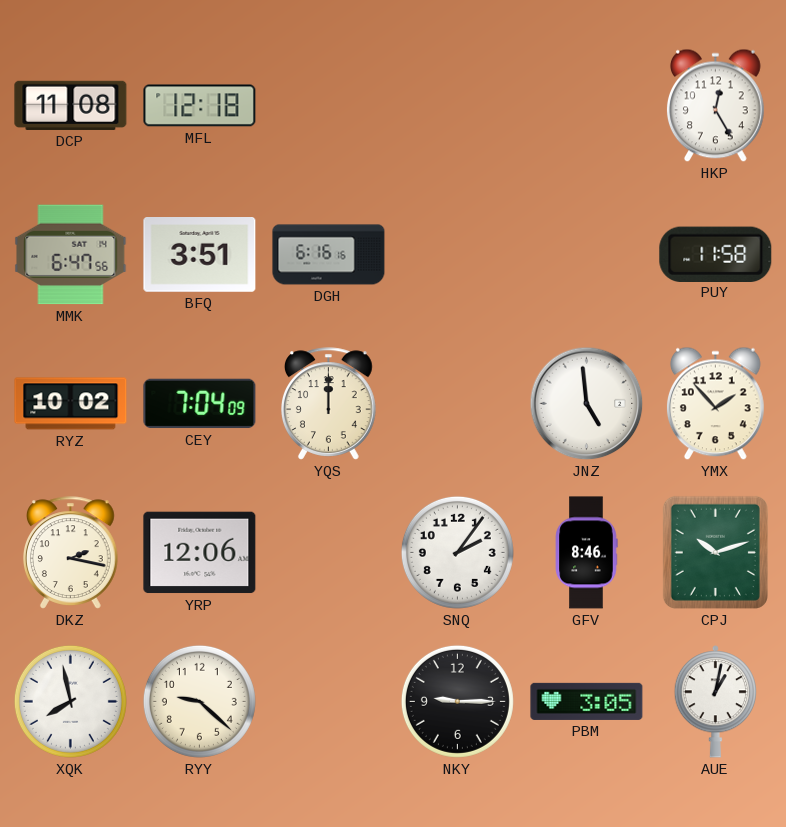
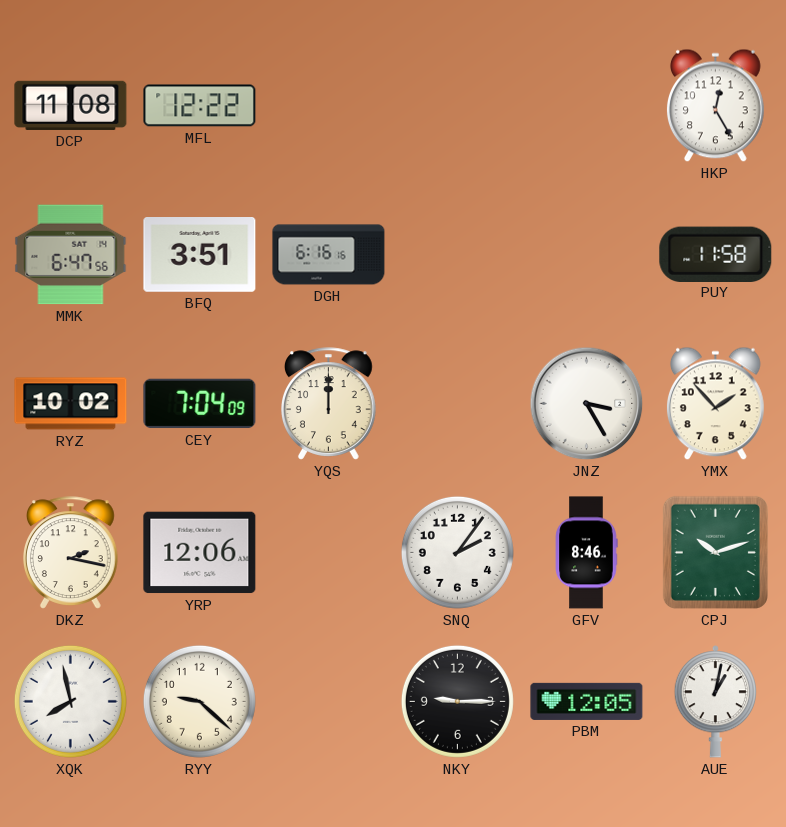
MFL: 12:18 -> 12:22
JNZ: 4:59 -> 3:25
PBM: 3:05 -> 12:05
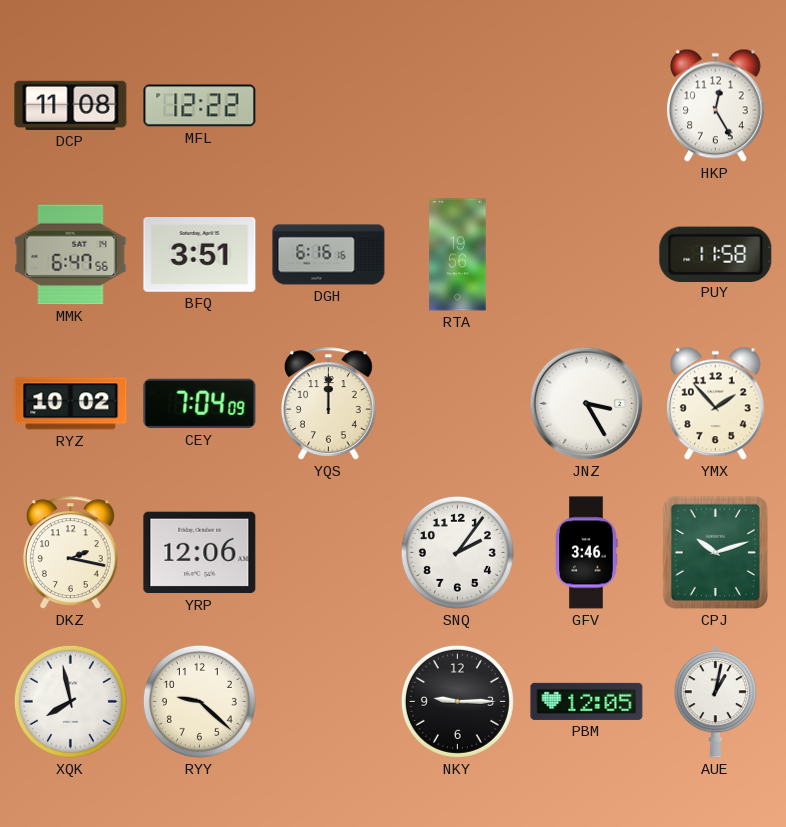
RTA: none -> 19:56
GFV: 8:46 -> 3:46
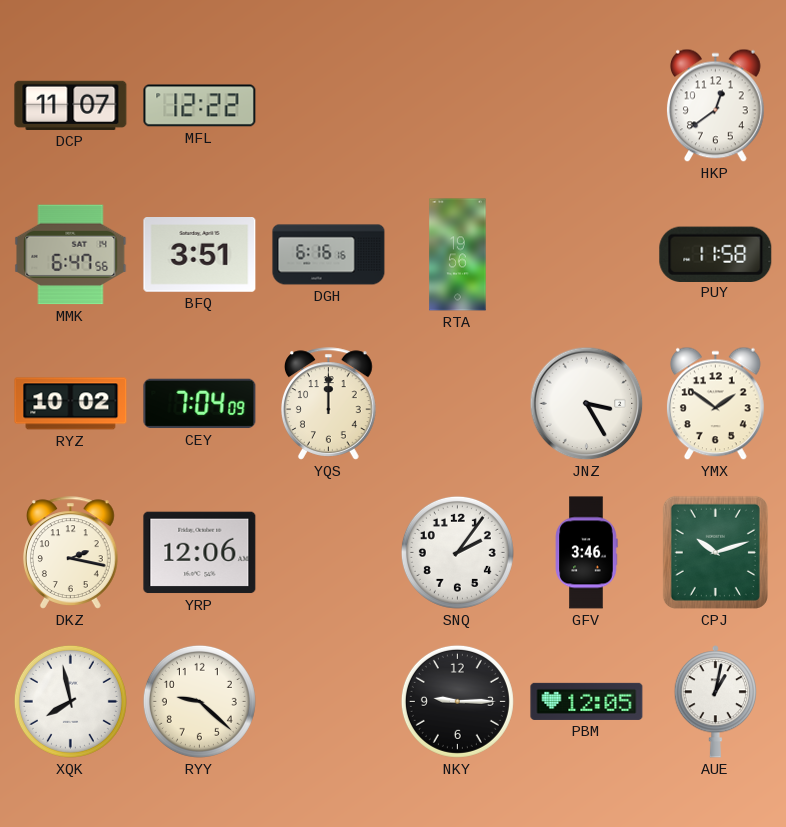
DCP: 11:08 -> 11:07
HKP: 12:25 -> 12:39
YMX: 1:53 -> 1:51
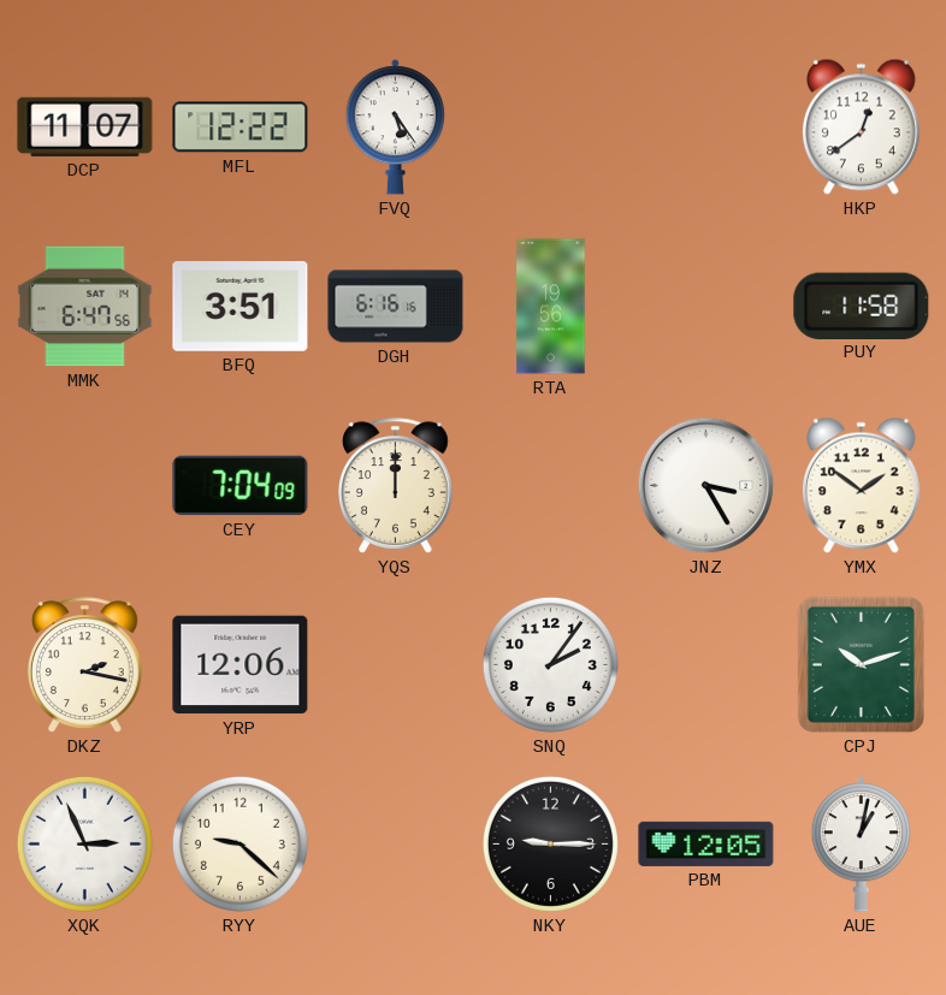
FVQ: none -> 5:24
RYZ: 10:02 -> none
GFV: 3:46 -> none
XQK: 7:58 -> 2:56
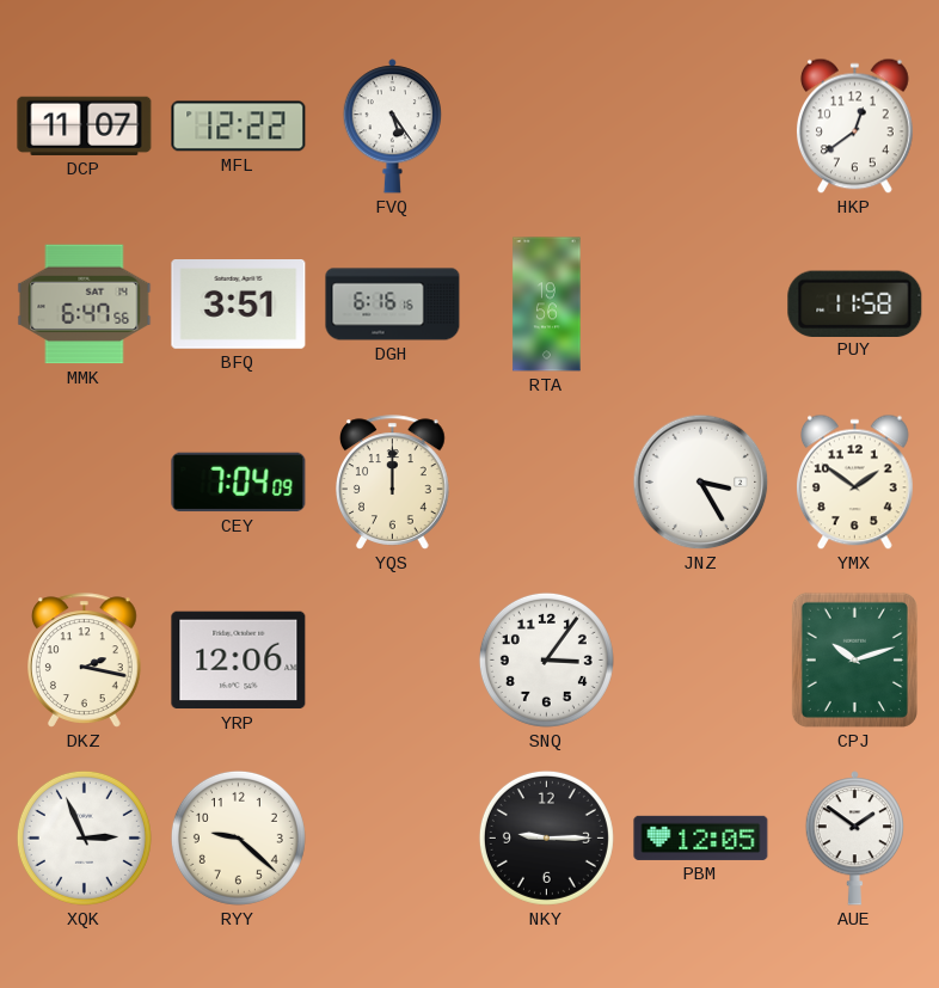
SNQ: 2:06 -> 3:06
AUE: 1:02 -> 1:51
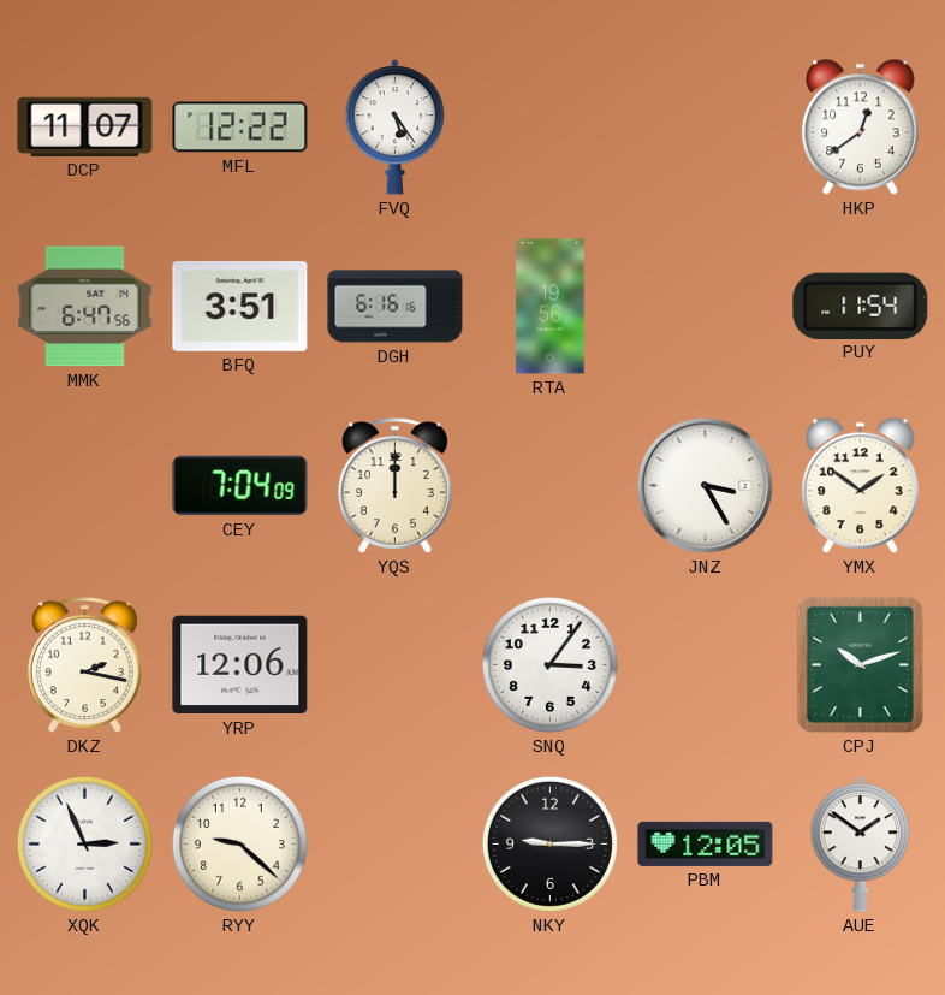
PUY: 11:58 -> 11:54
